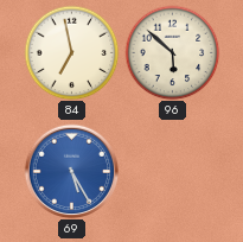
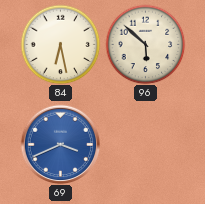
84: 6:58 -> 6:28
69: 5:25 -> 3:41
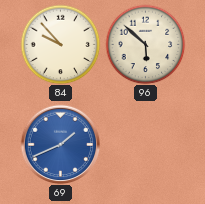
84: 6:28 -> 9:53
69: 3:41 -> 1:41
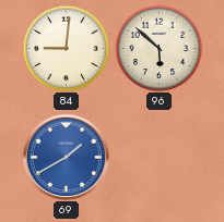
84: 9:53 -> 9:01
69: 1:41 -> 1:40
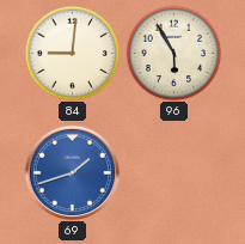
96: 5:52 -> 5:55
69: 1:40 -> 1:42
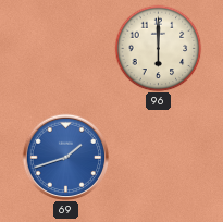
84: 9:01 -> none
96: 5:55 -> 6:00
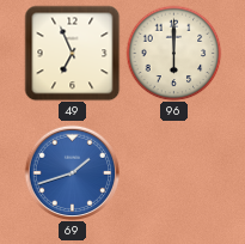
49: none -> 6:56
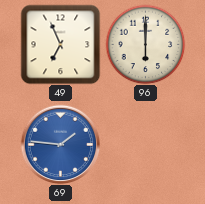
69: 1:42 -> 1:46
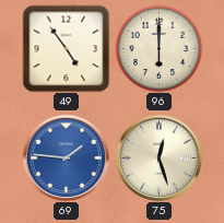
49: 6:56 -> 4:54
75: none -> 12:27
